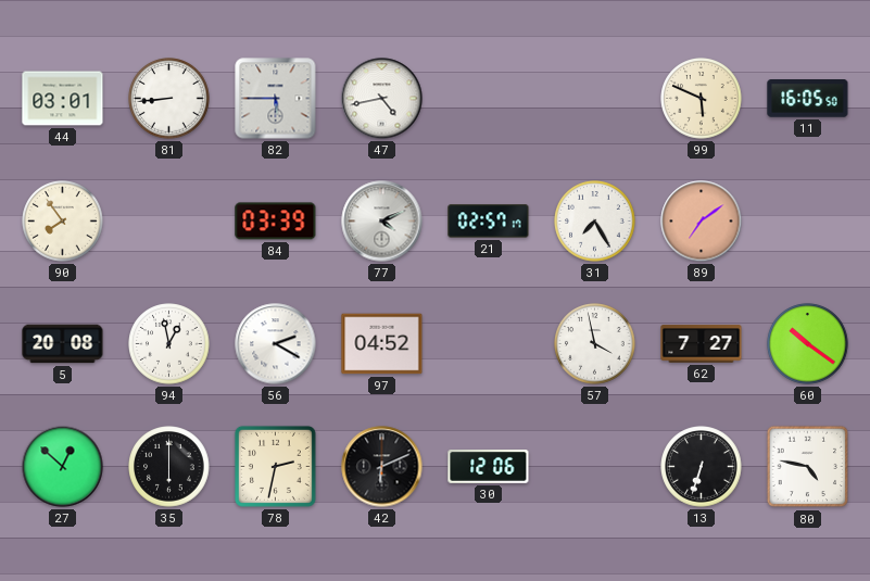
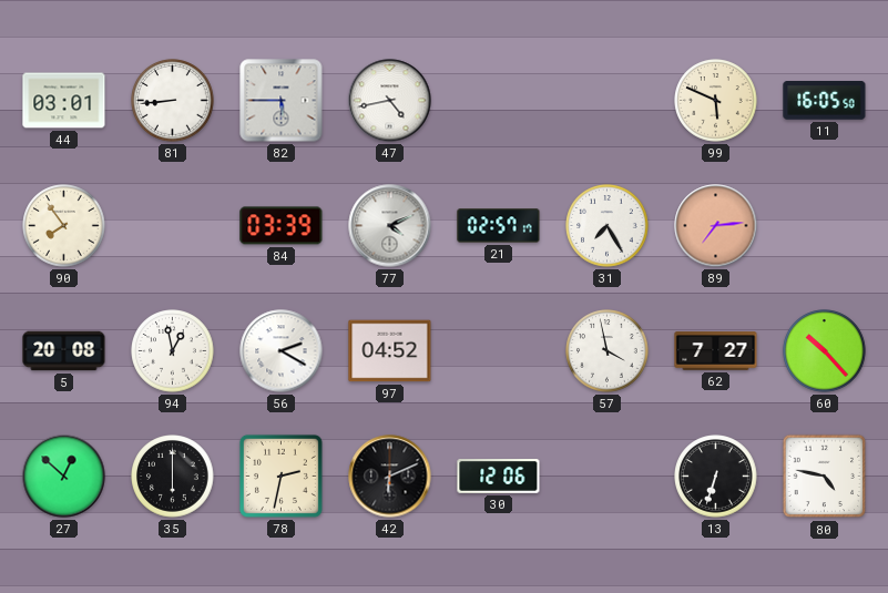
89: 7:09 -> 7:14
60: 10:21 -> 10:23
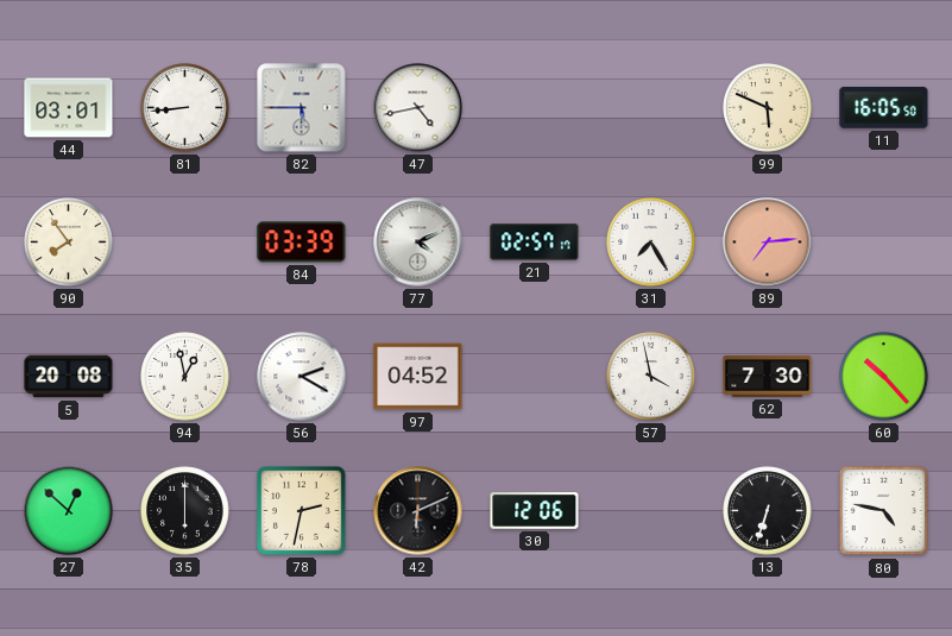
62: 7:27 -> 7:30
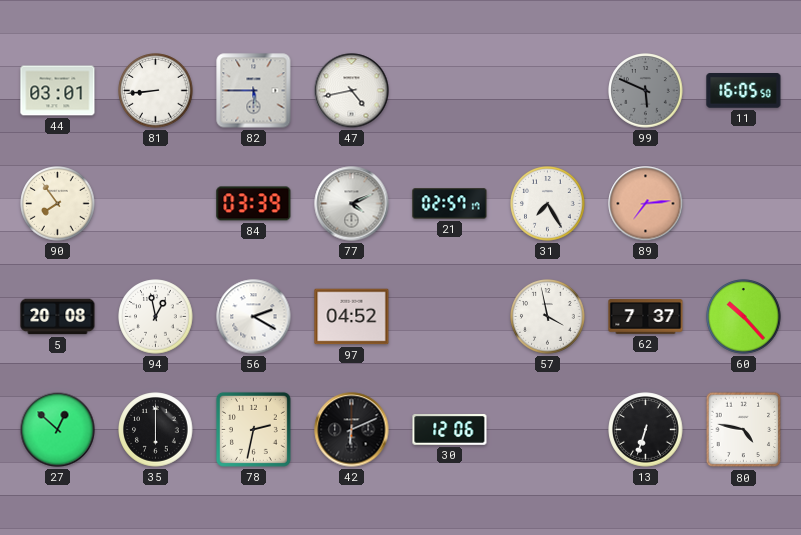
99 dial: cream -> grey
62: 7:30 -> 7:37
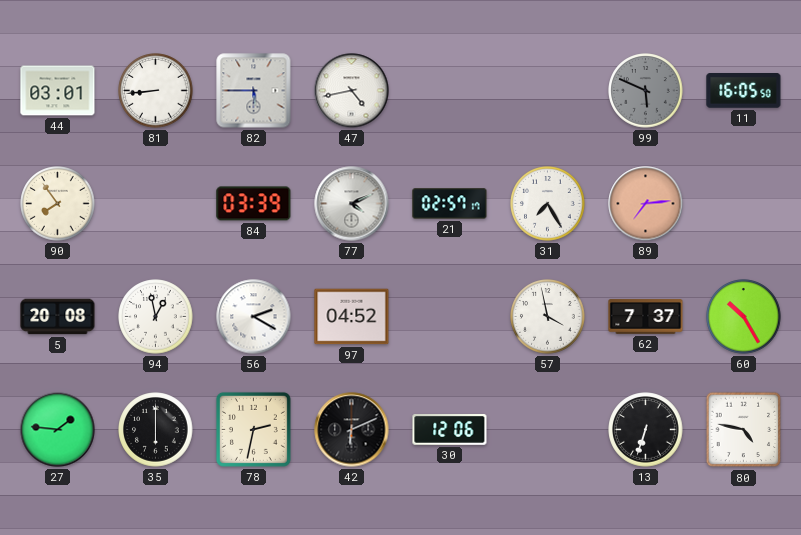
60: 10:23 -> 10:25
27: 12:52 -> 1:46
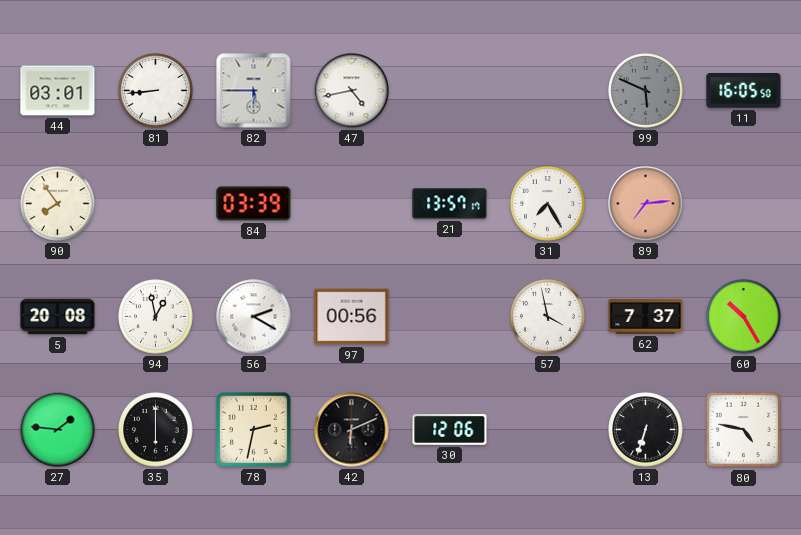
77: 4:11 -> none
21: 02:57 -> 13:57
97: 04:52 -> 00:56
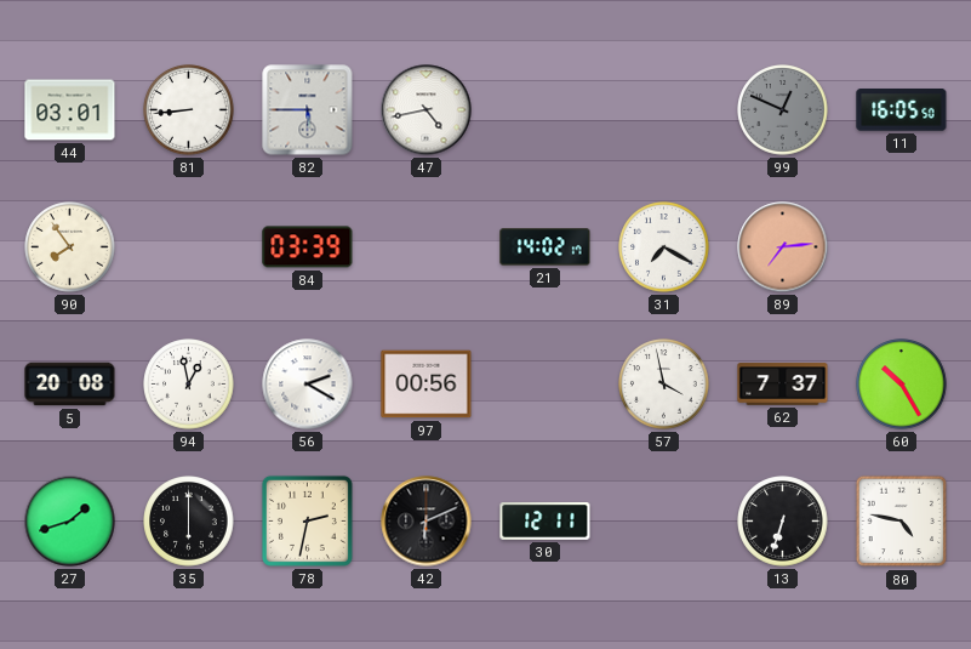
99: 5:49 -> 12:49
21: 13:57 -> 14:02
31: 7:25 -> 7:20
27: 1:46 -> 1:42
30: 12:06 -> 12:11
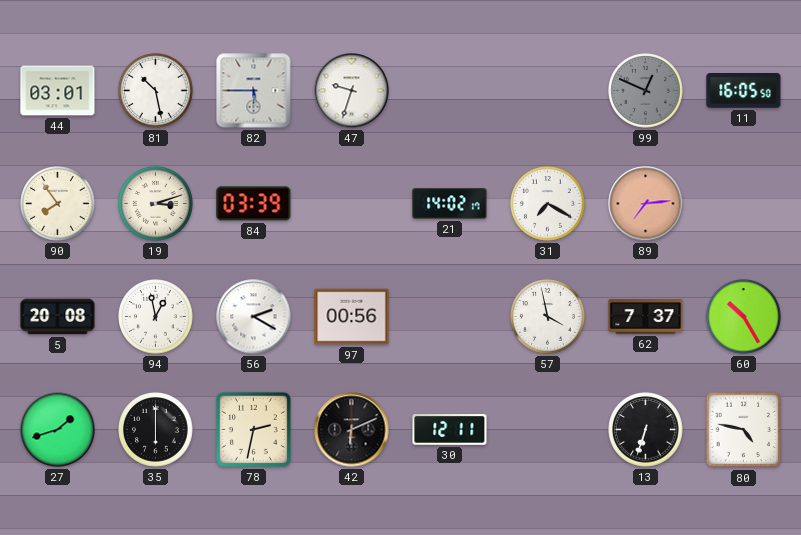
81: 8:44 -> 10:28
47: 4:43 -> 9:33
19: none -> 3:12
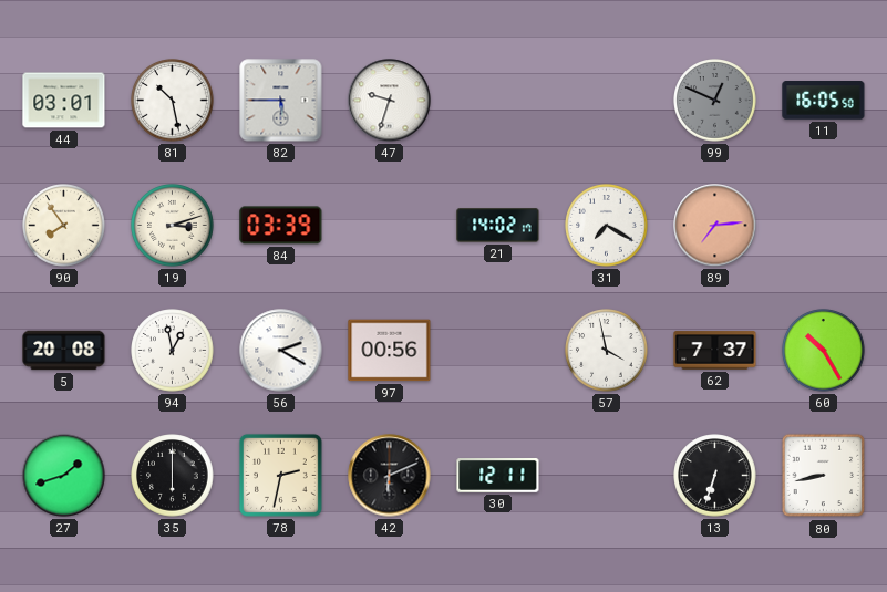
80: 4:47 -> 8:43
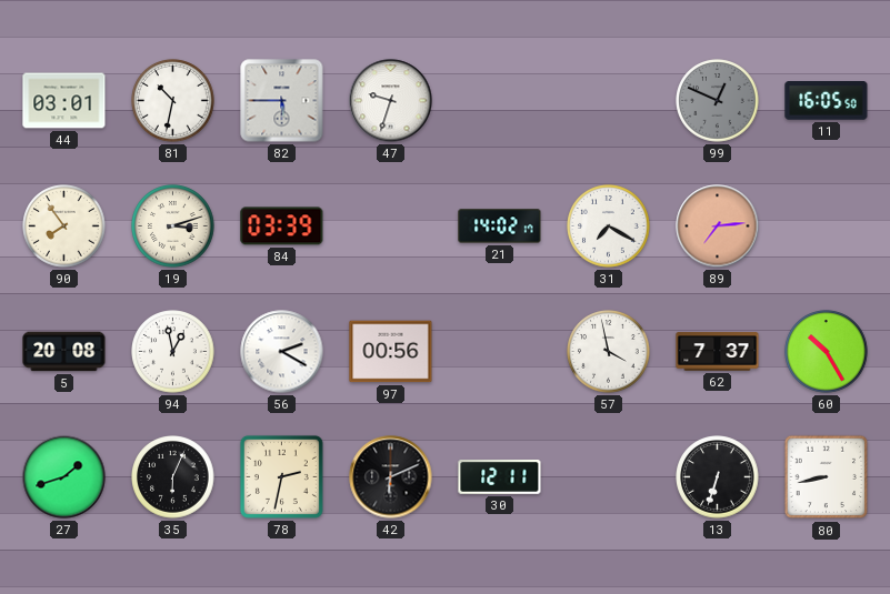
81: 10:28 -> 10:32
35: 6:00 -> 6:04
